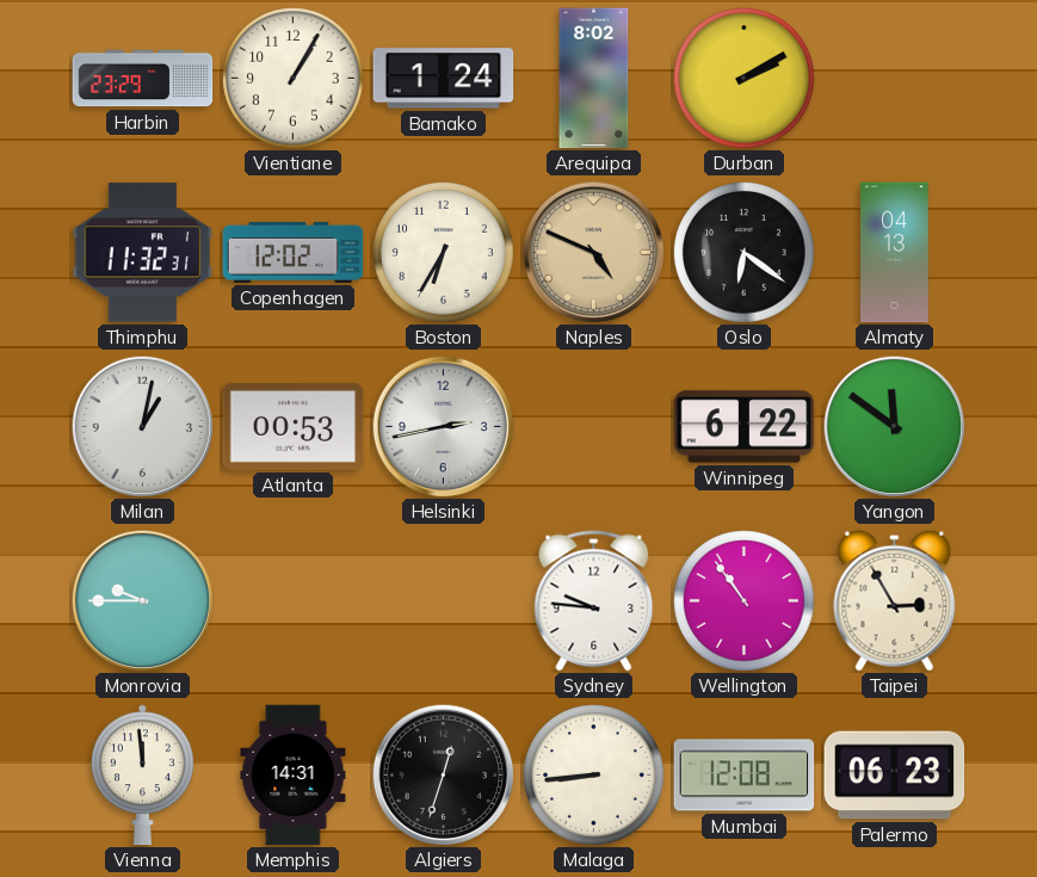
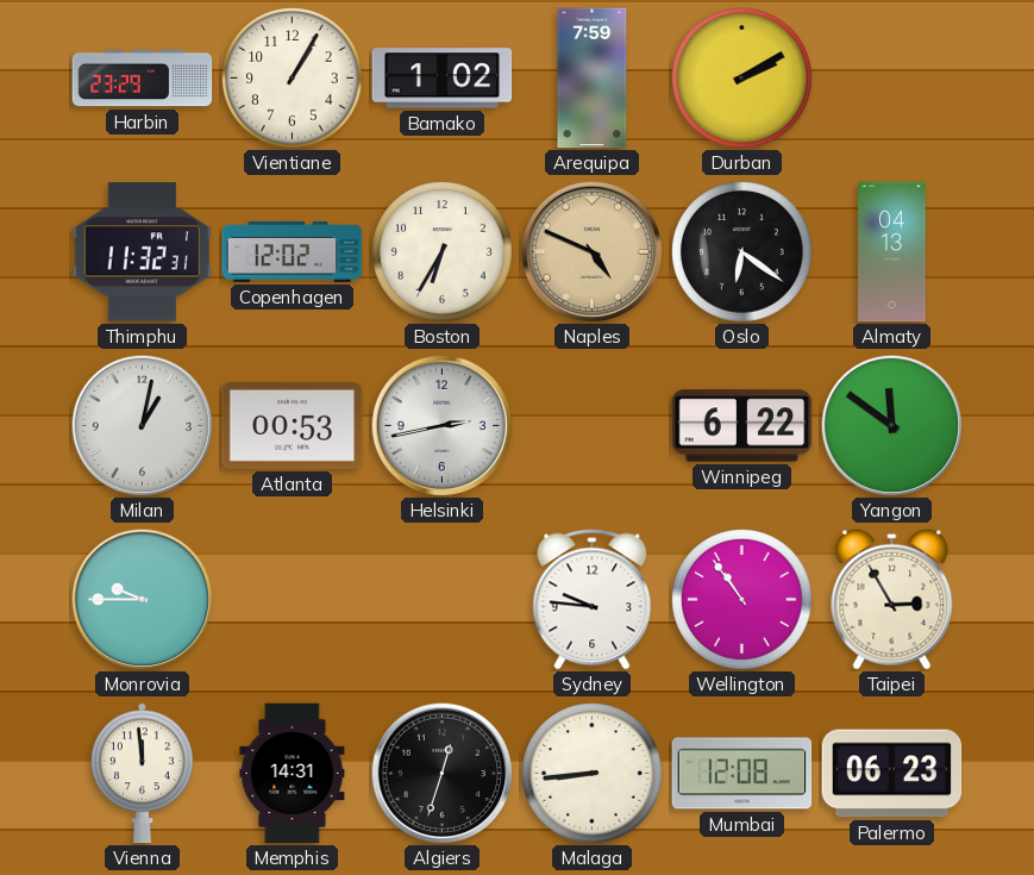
Bamako: 1:24 -> 1:02
Arequipa: 8:02 -> 7:59
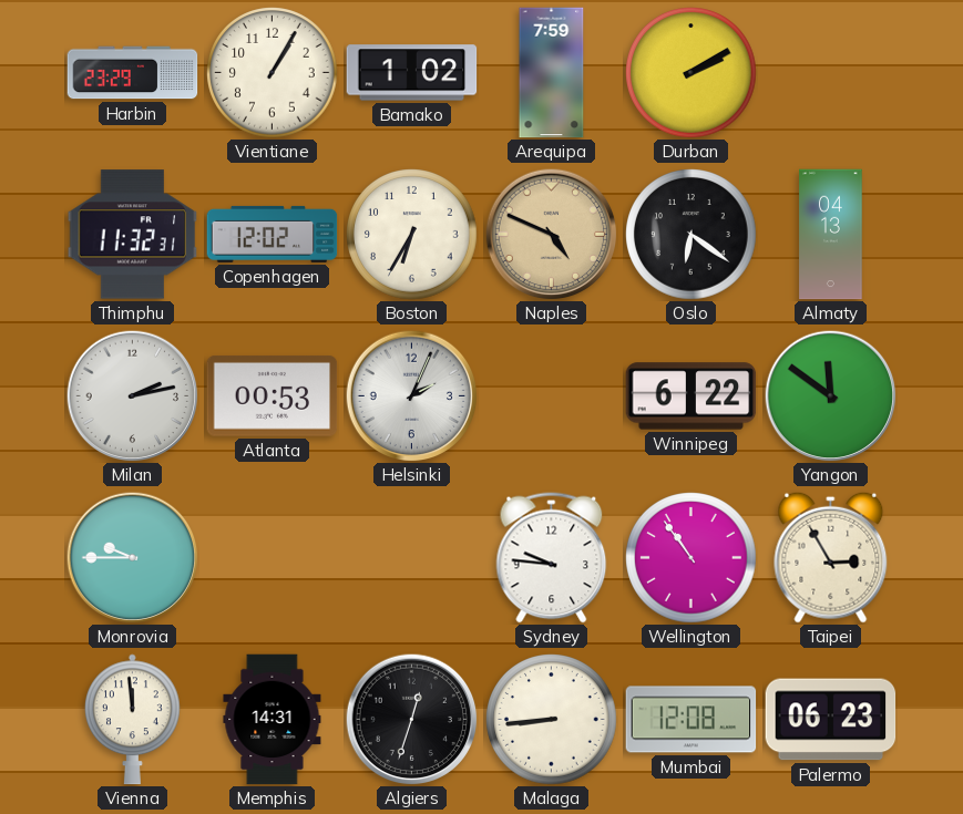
Milan: 1:02 -> 2:13
Helsinki: 2:43 -> 2:04
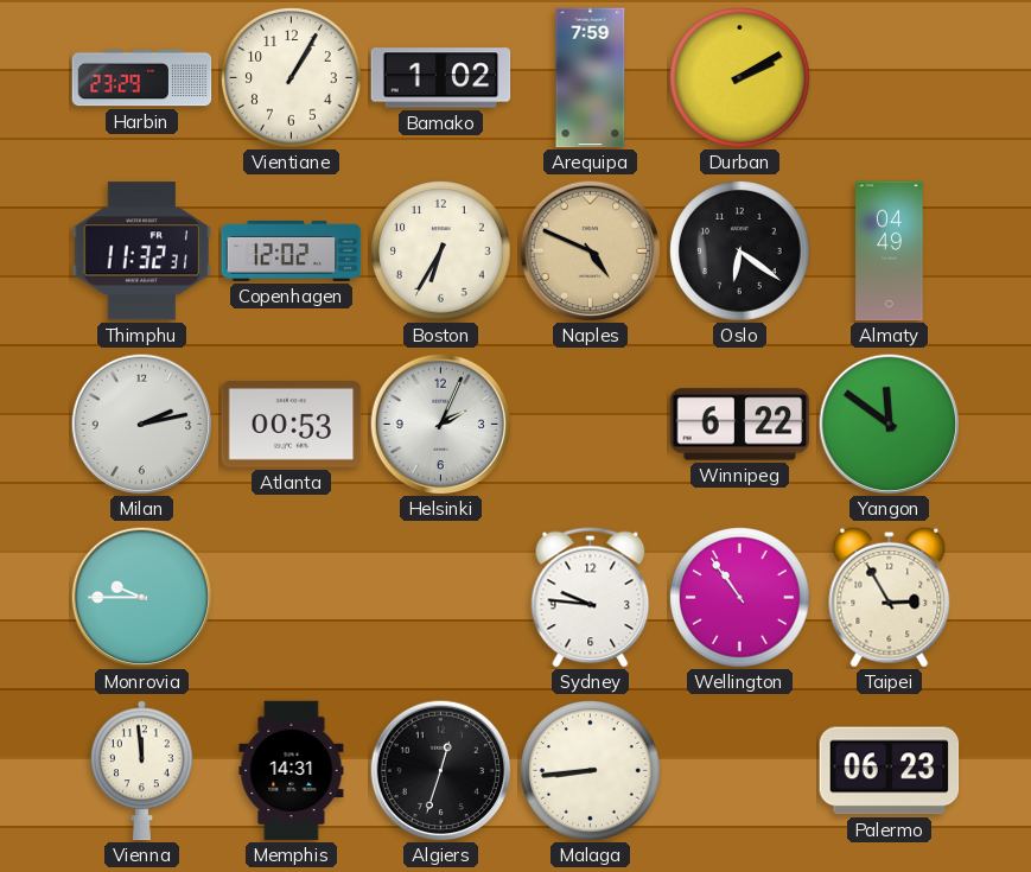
Almaty: 04:13 -> 04:49
Mumbai: 12:08 -> none
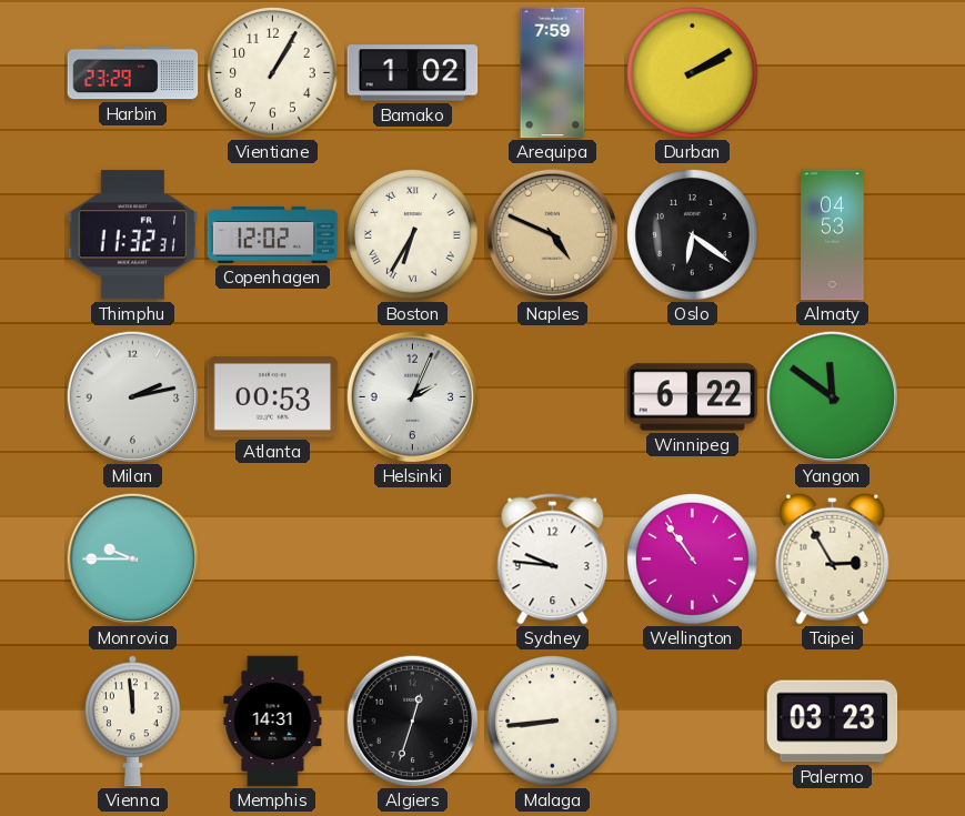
Boston numerals: Arabic -> Roman
Almaty: 04:49 -> 04:53
Palermo: 06:23 -> 03:23
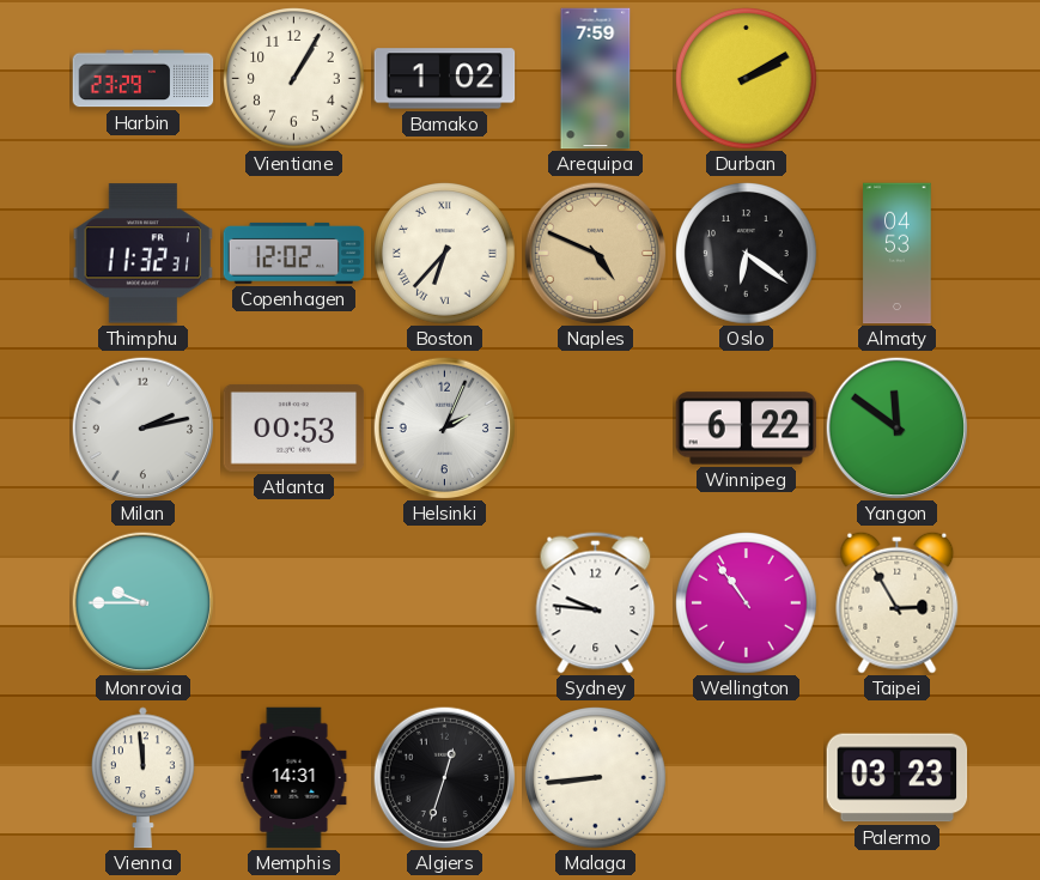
Boston: 6:35 -> 6:37
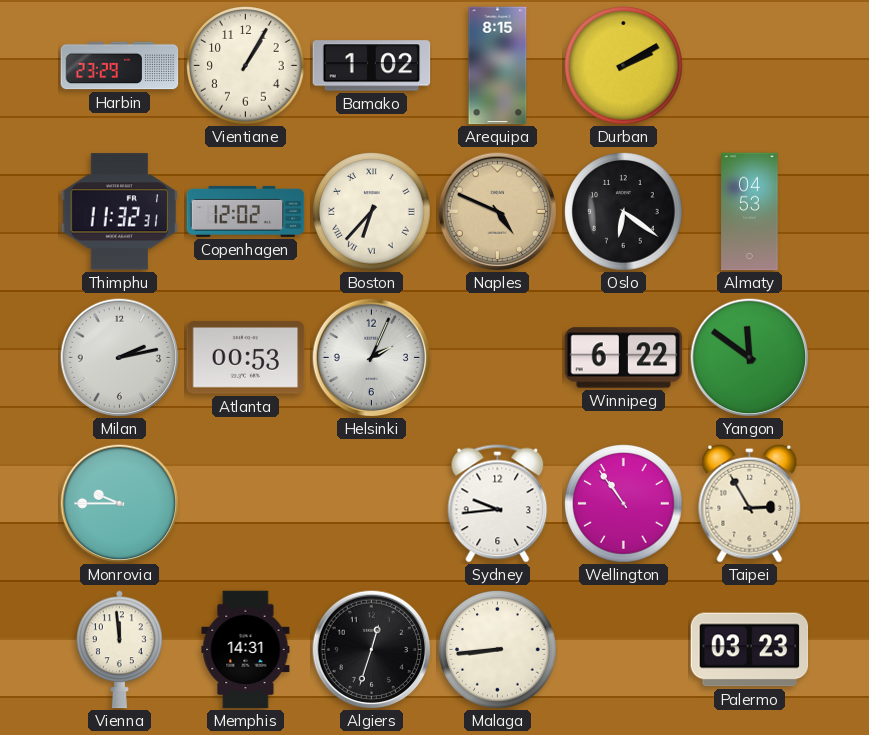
Arequipa: 7:59 -> 8:15
Sydney: 9:46 -> 9:44
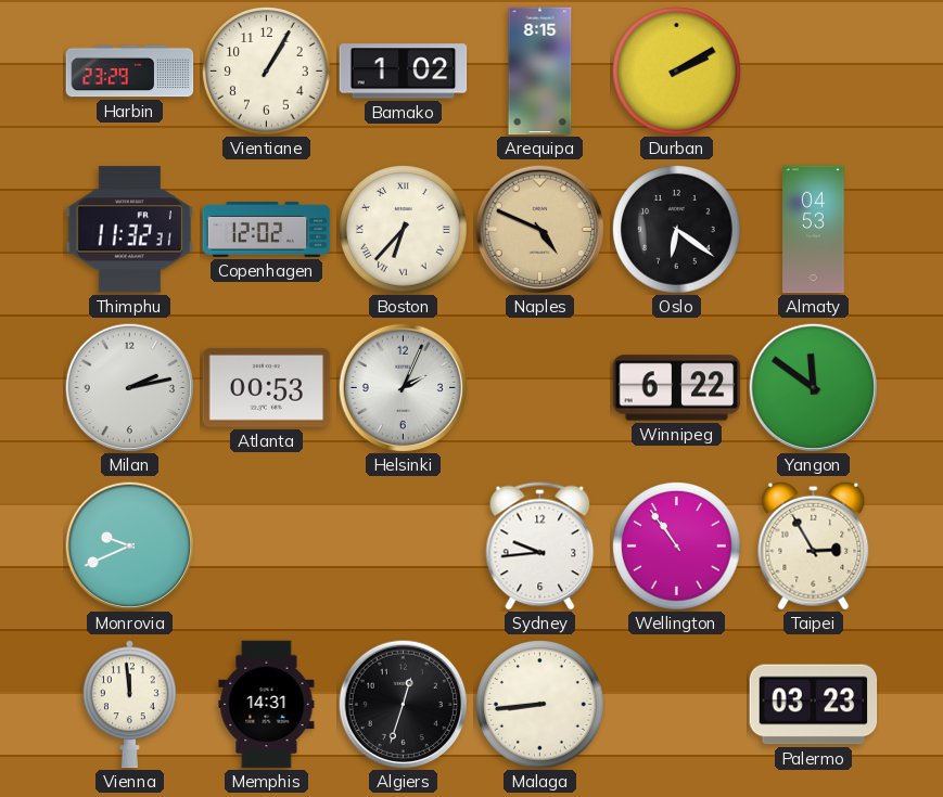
Monrovia: 9:45 -> 9:41
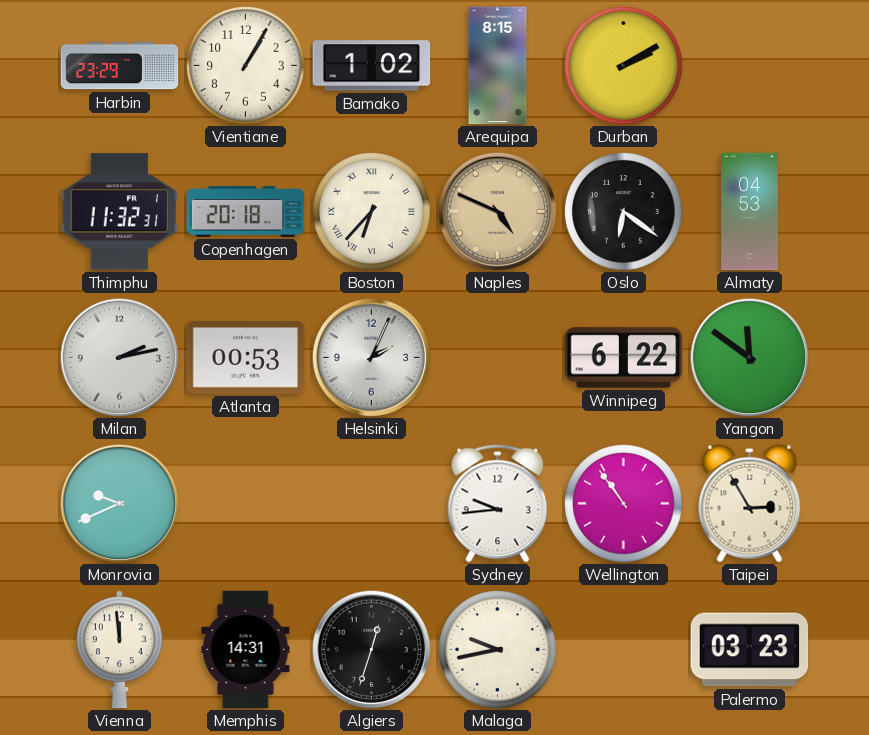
Copenhagen: 12:02 -> 20:18
Malaga: 8:44 -> 9:43
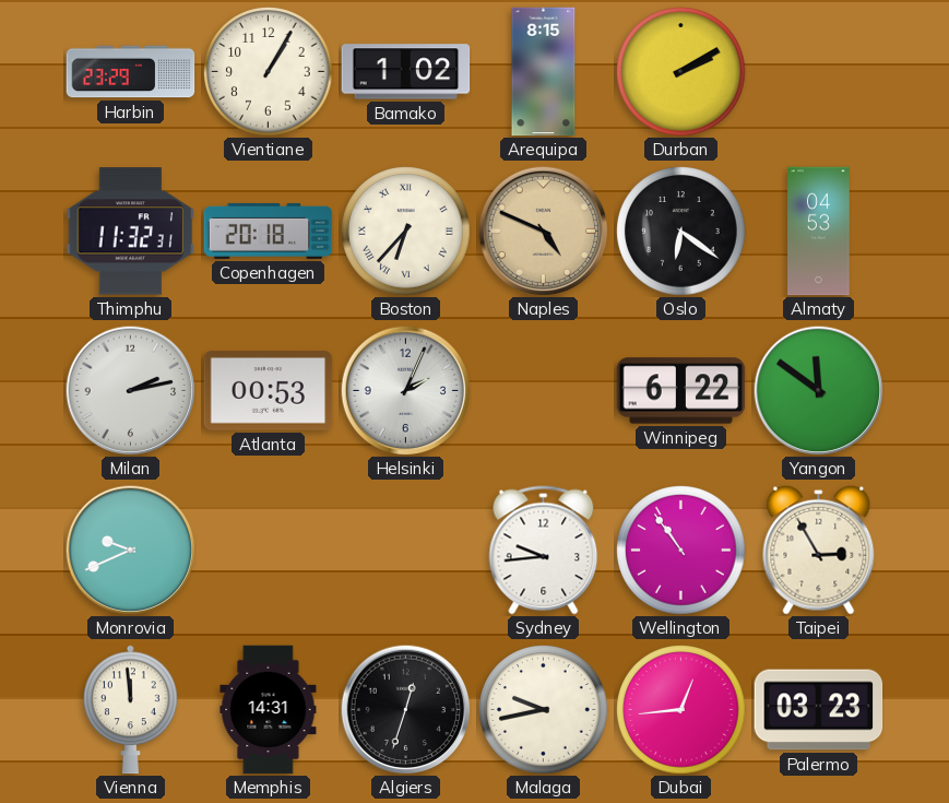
Dubai: none -> 12:44
